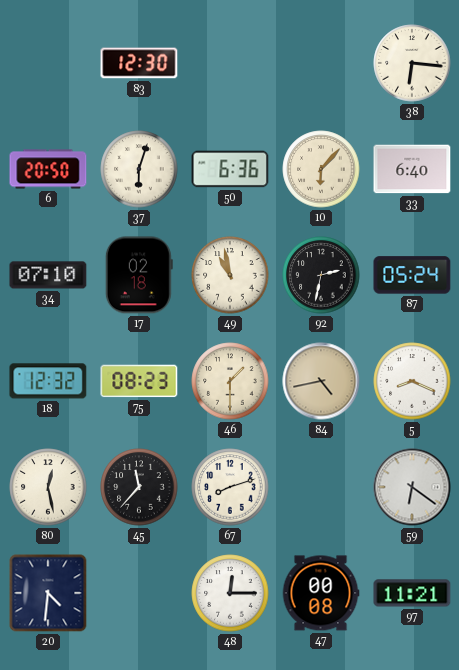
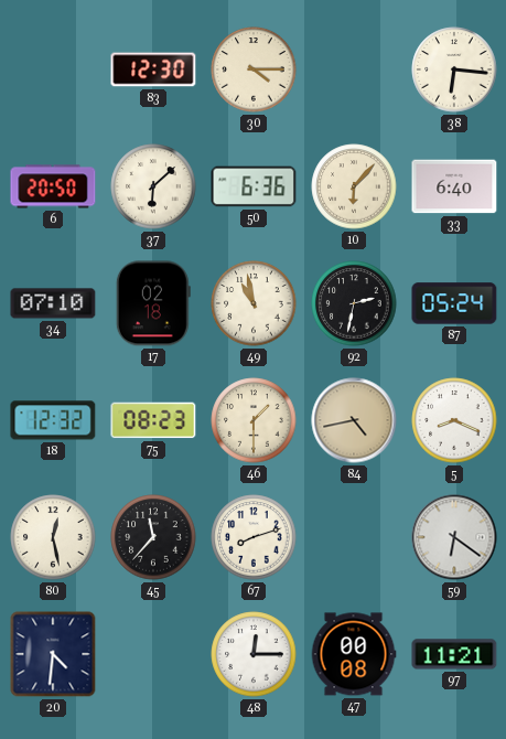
30: none -> 4:15
37: 6:03 -> 6:08
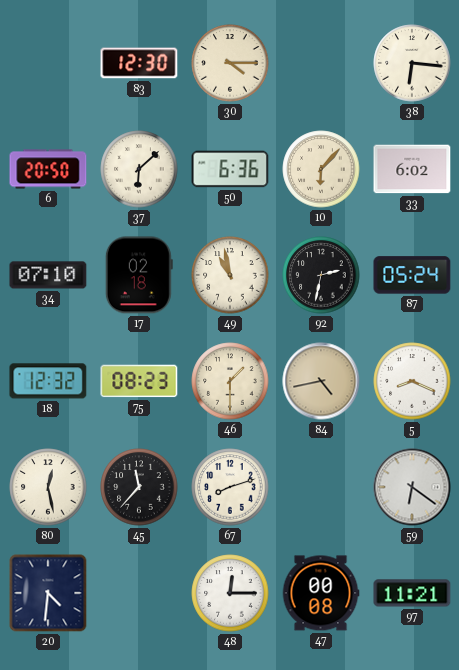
33: 6:40 -> 6:02
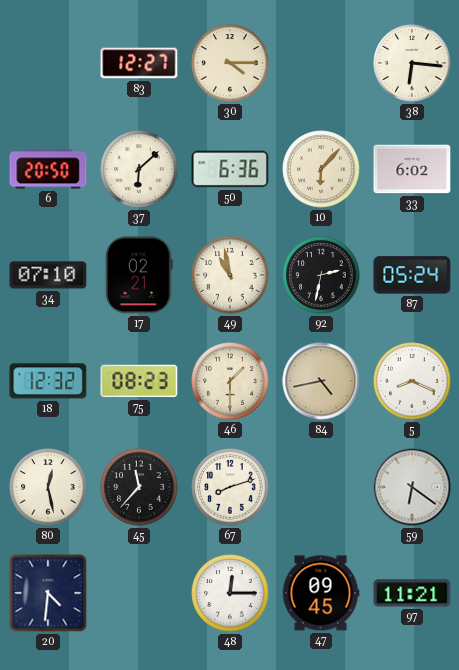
83: 12:30 -> 12:27
17: 02:18 -> 02:21
47: 00:08 -> 09:45
